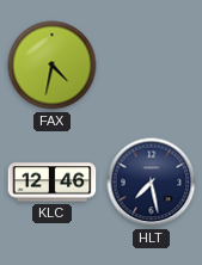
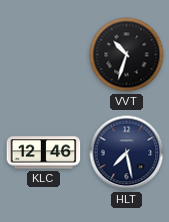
FAX: 4:32 -> none
VVT: none -> 10:33
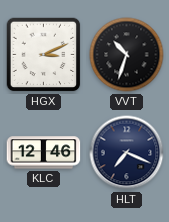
HGX: none -> 3:11
HLT: 7:28 -> 7:19
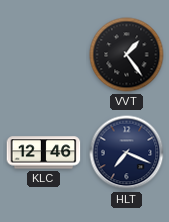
HGX: 3:11 -> none
VVT: 10:33 -> 1:24
